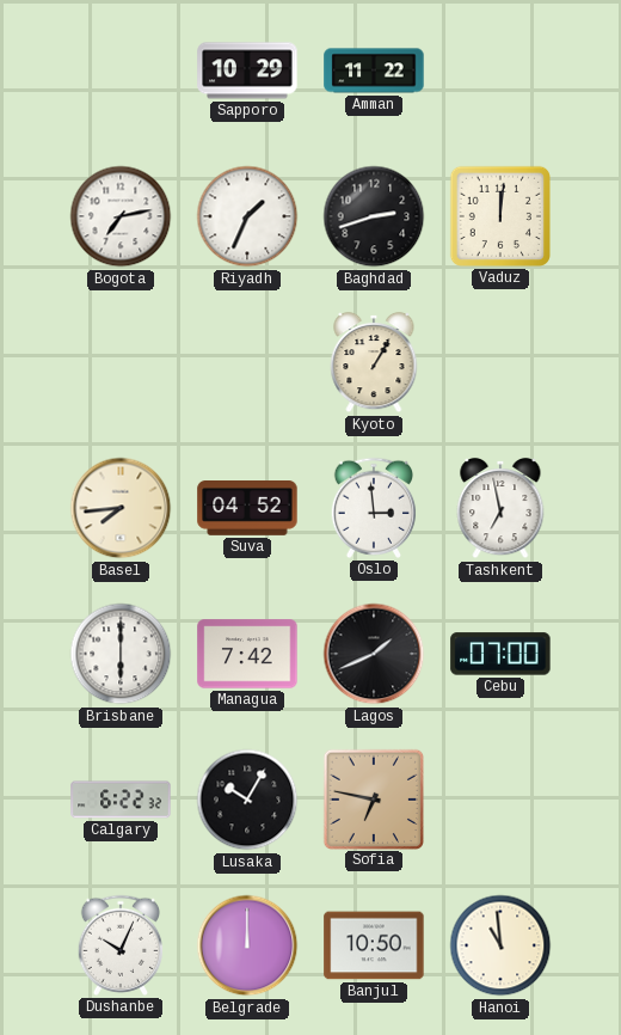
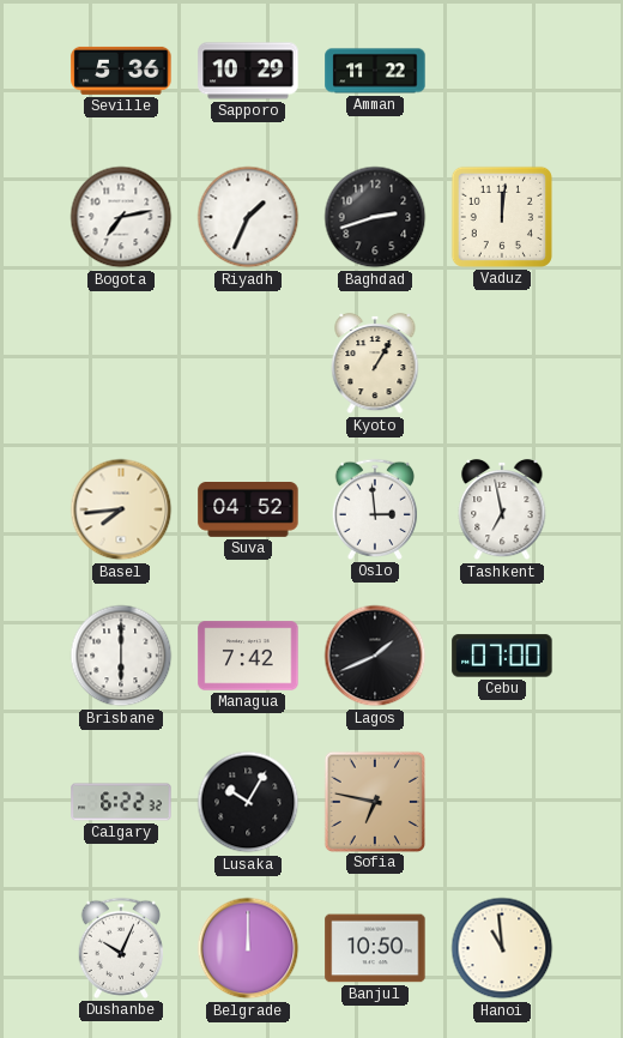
Seville: none -> 5:36
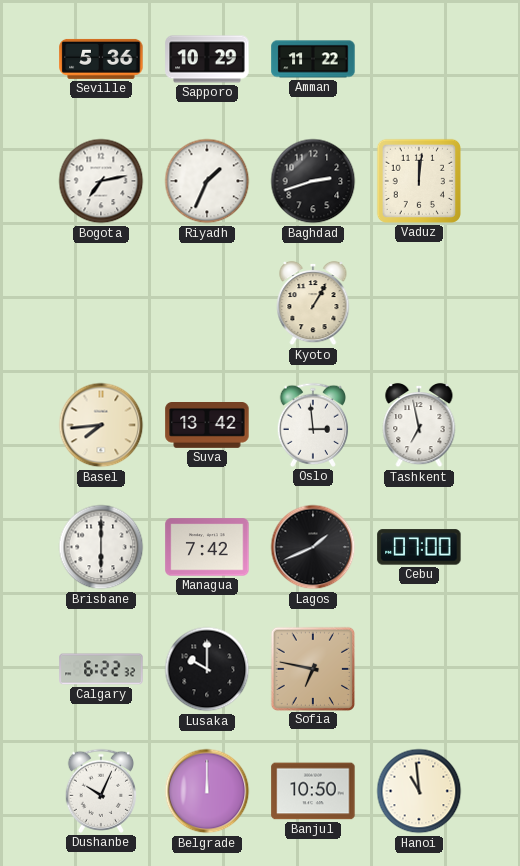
Suva: 04:52 -> 13:42
Lusaka: 10:05 -> 10:00
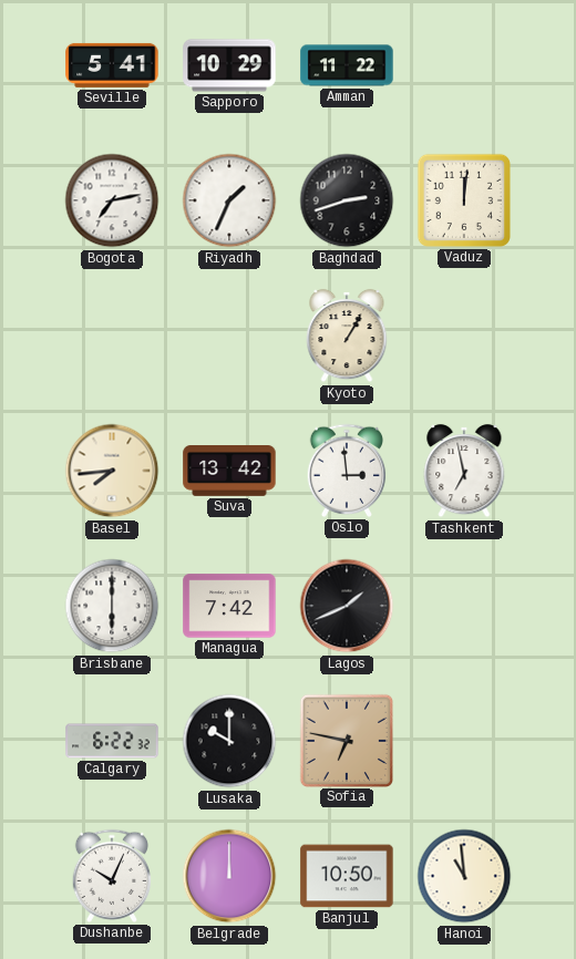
Seville: 5:36 -> 5:41
Cebu: 07:00 -> none
